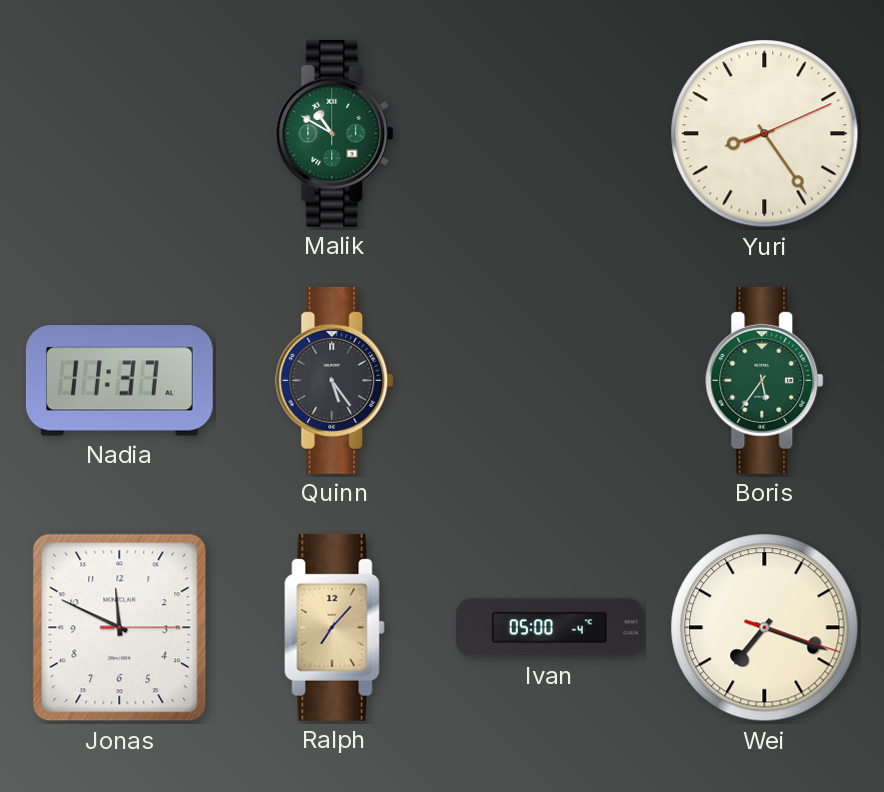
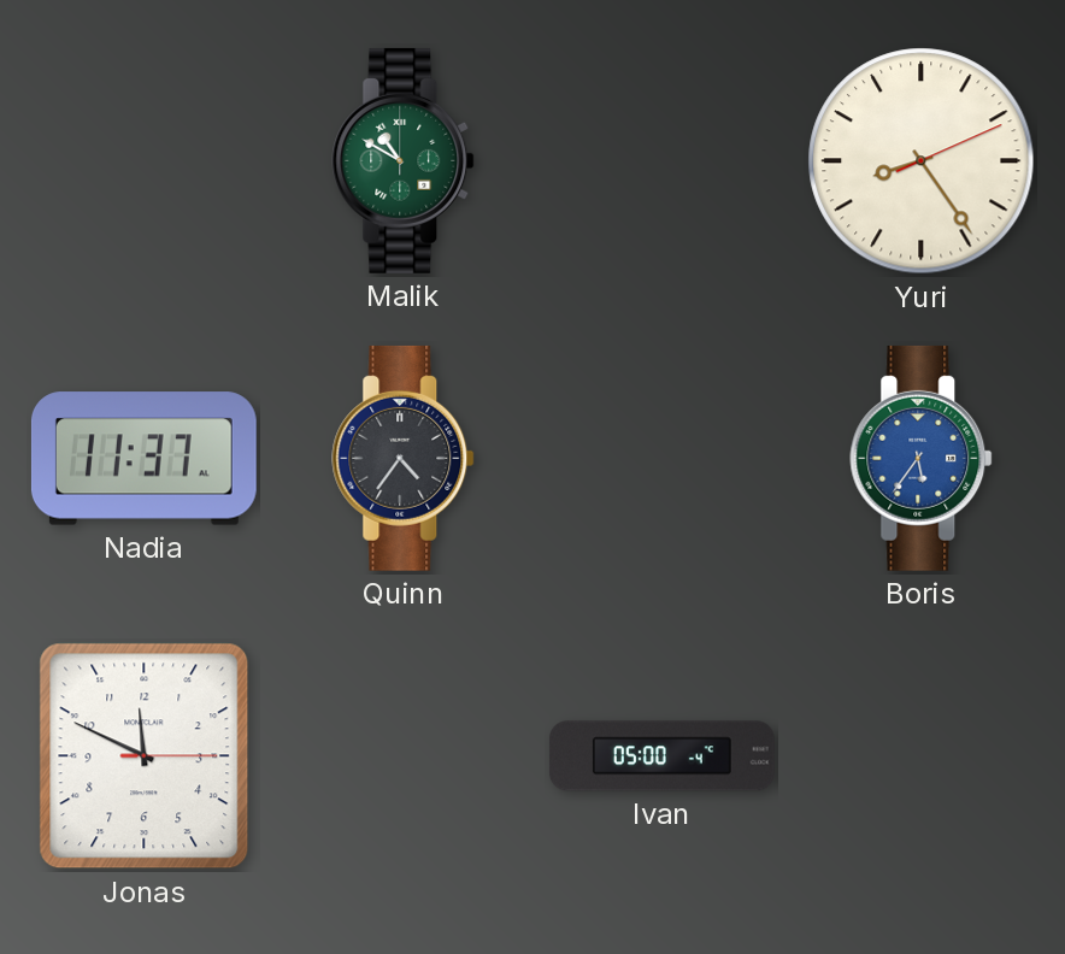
Quinn: 5:24 -> 4:36
Boris dial: green -> blue
Ralph: 7:07 -> none
Wei: 7:18 -> none
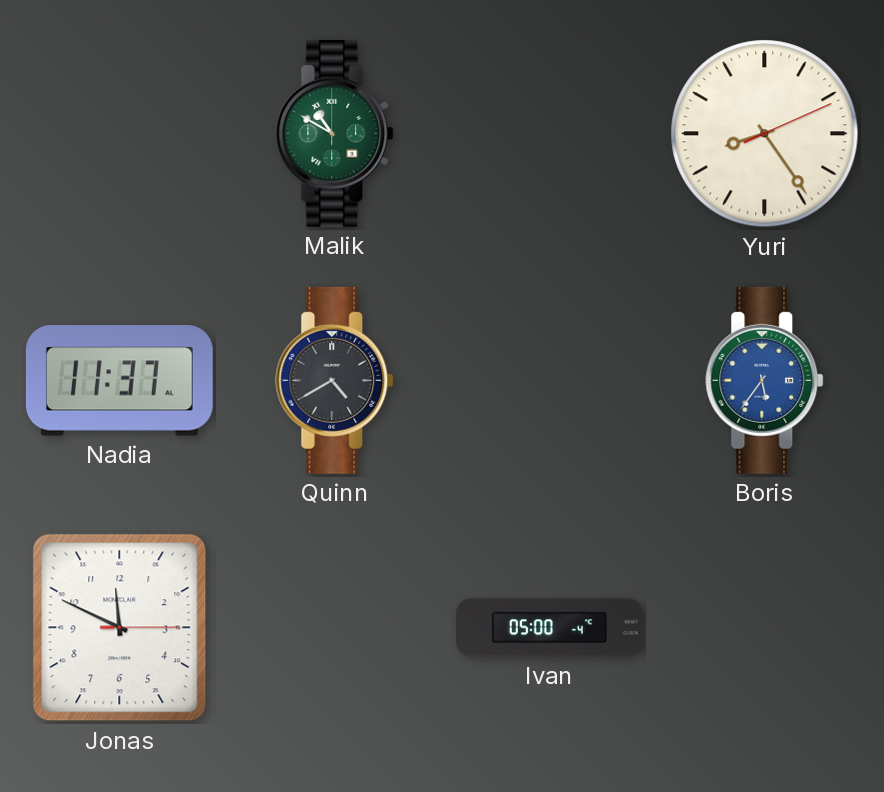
Quinn: 4:36 -> 4:40
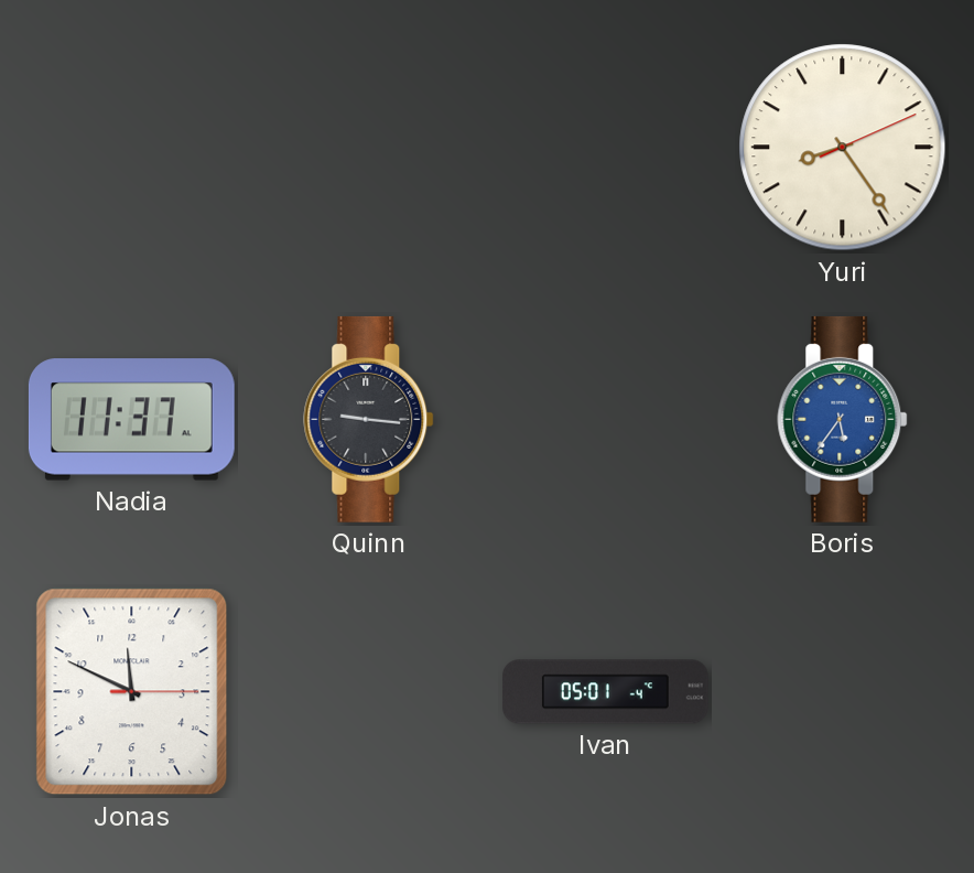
Malik: 10:50 -> none
Quinn: 4:40 -> 9:16
Ivan: 05:00 -> 05:01
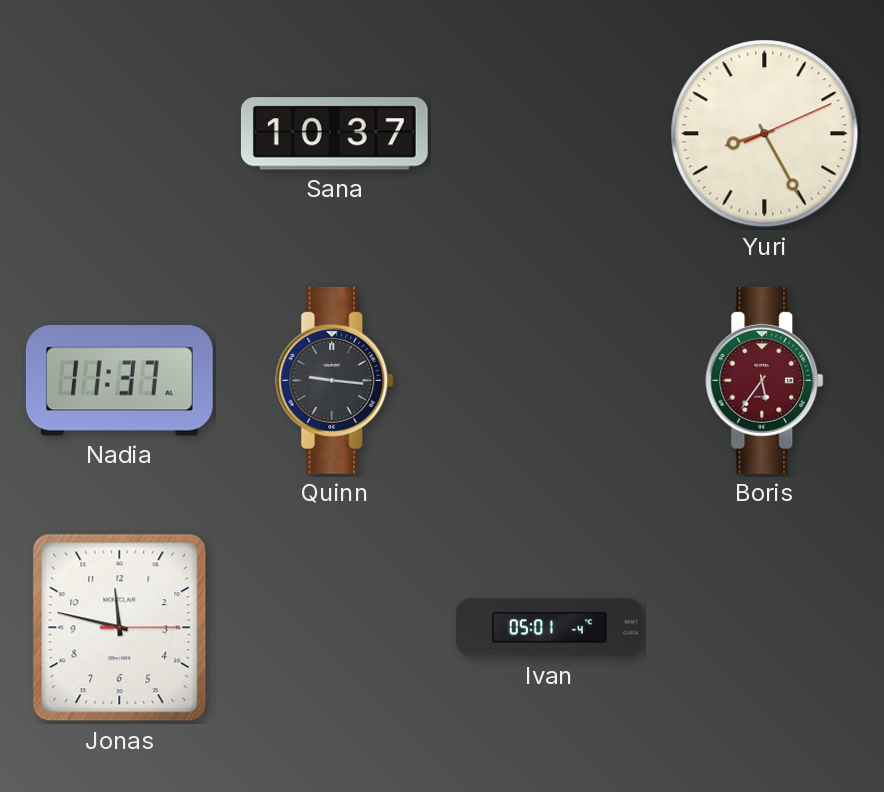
Sana: none -> 10:37
Yuri: 8:24 -> 8:25
Boris dial: blue -> burgundy
Jonas: 11:49 -> 11:47
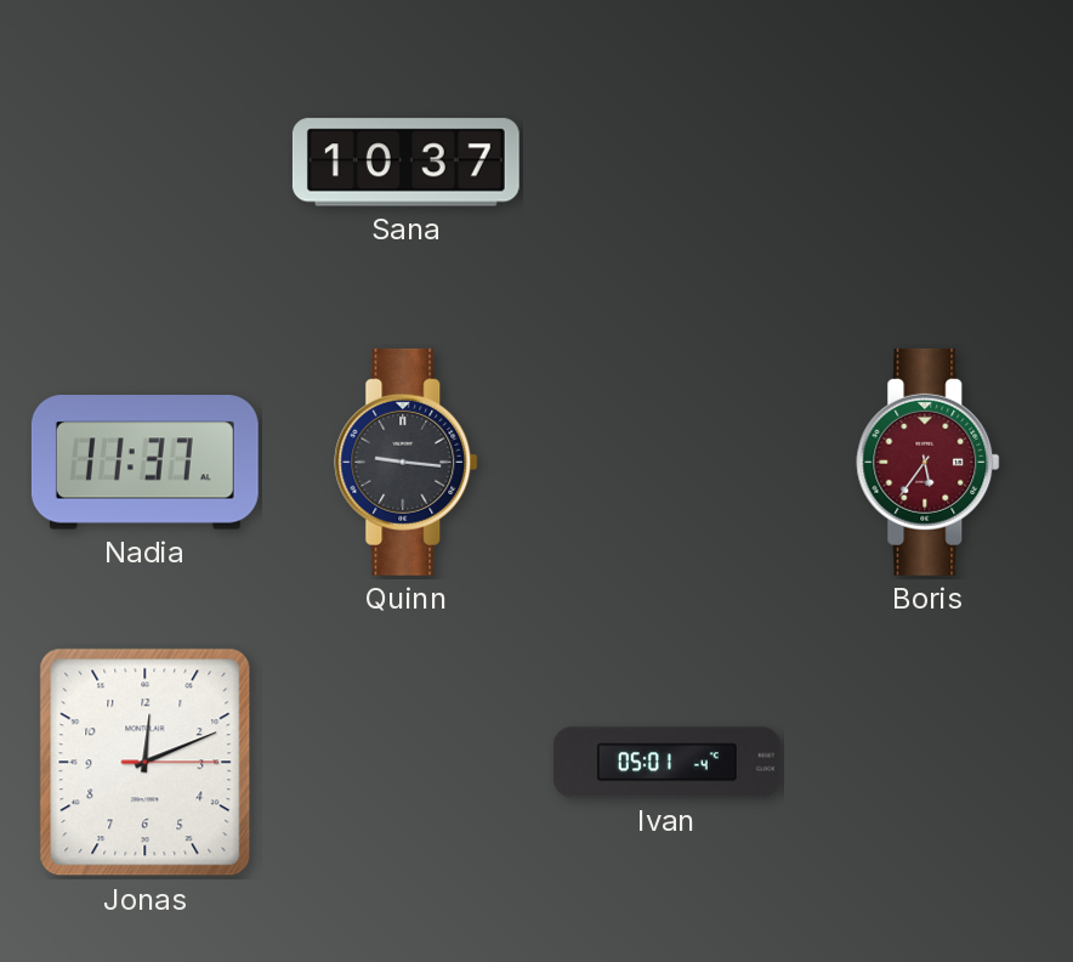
Yuri: 8:25 -> none
Jonas: 11:47 -> 12:11
